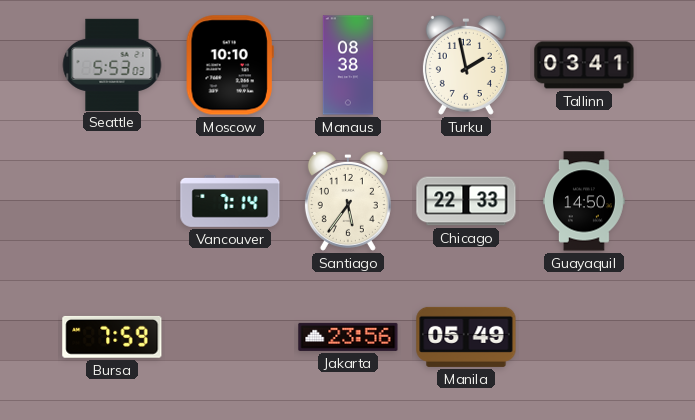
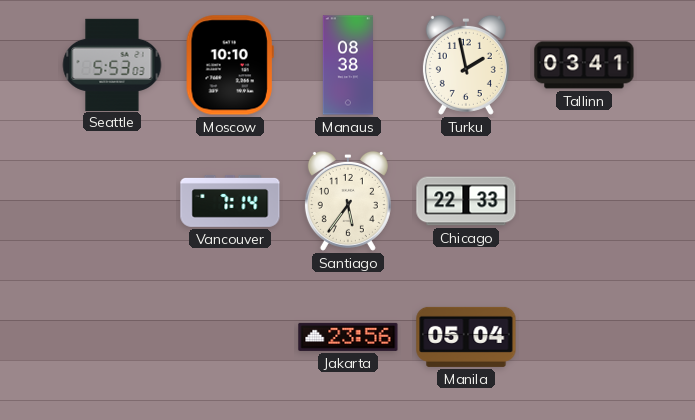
Guayaquil: 14:50 -> none
Bursa: 7:59 -> none
Manila: 05:49 -> 05:04
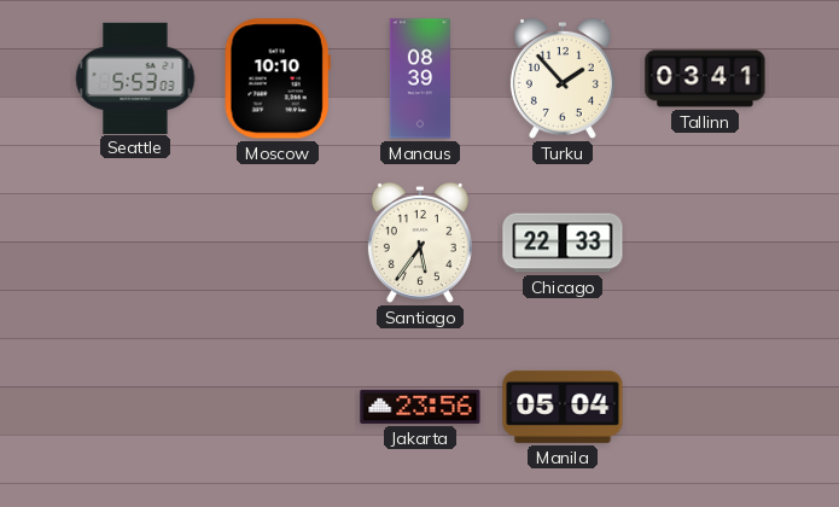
Manaus: 08:38 -> 08:39
Turku: 1:58 -> 1:53
Vancouver: 7:14 -> none
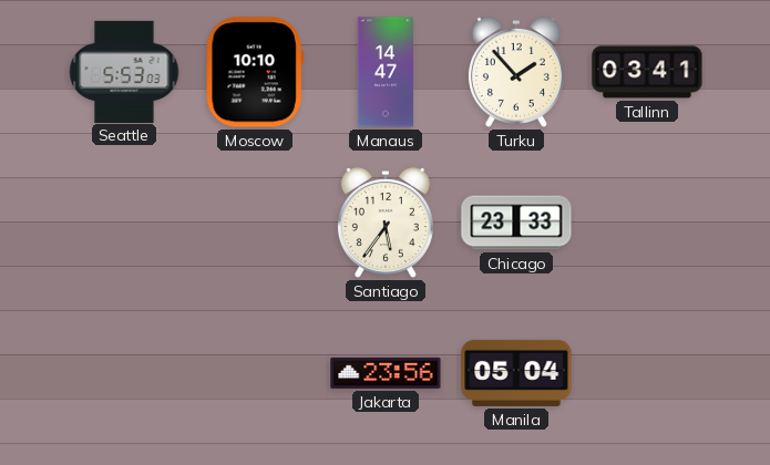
Manaus: 08:39 -> 14:47
Chicago: 22:33 -> 23:33
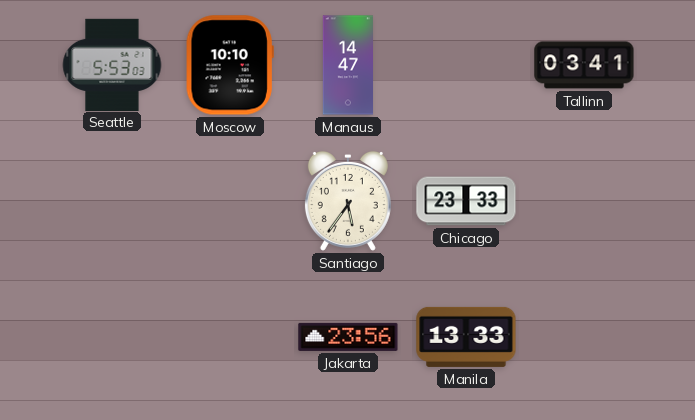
Turku: 1:53 -> none
Manila: 05:04 -> 13:33
